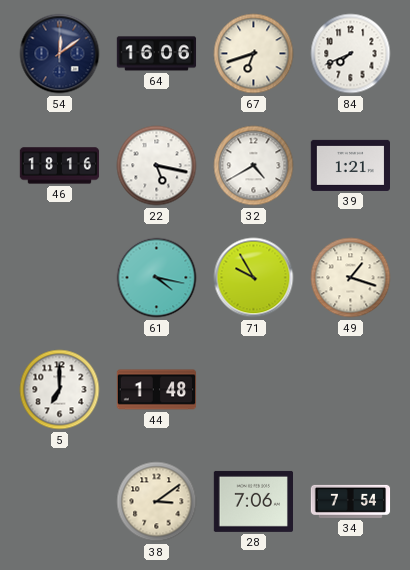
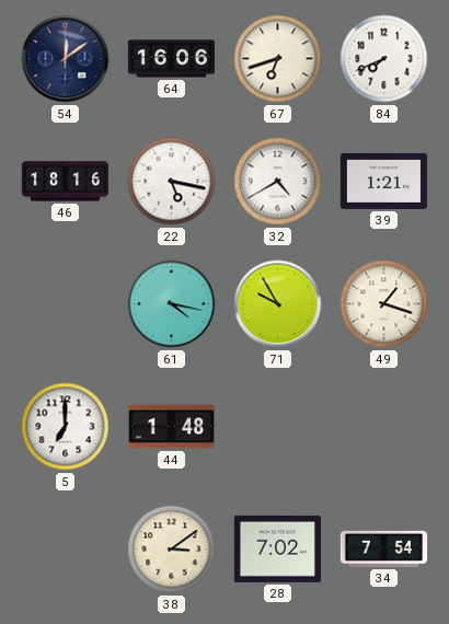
28: 7:06 -> 7:02
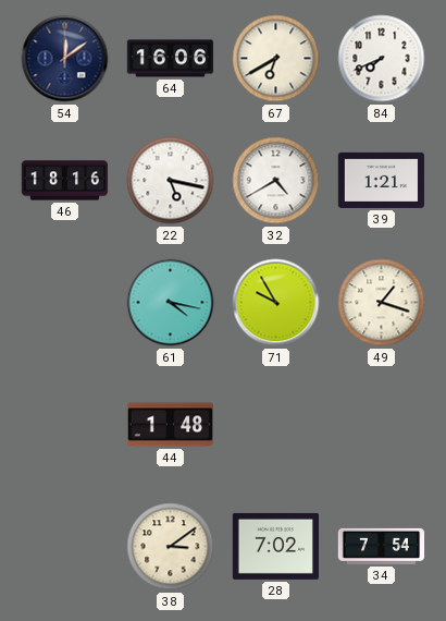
67: 6:42 -> 6:40
5: 7:00 -> none
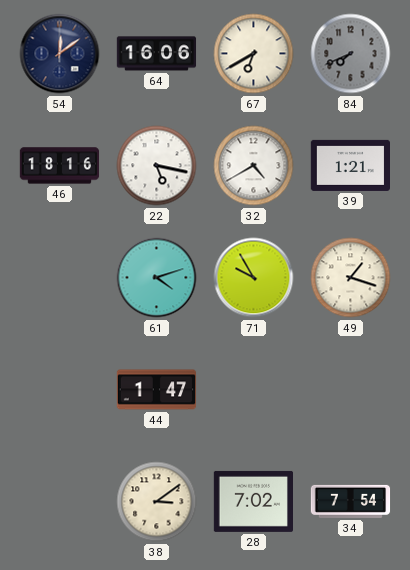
84 dial: white -> grey
61: 4:17 -> 4:12
44: 1:48 -> 1:47
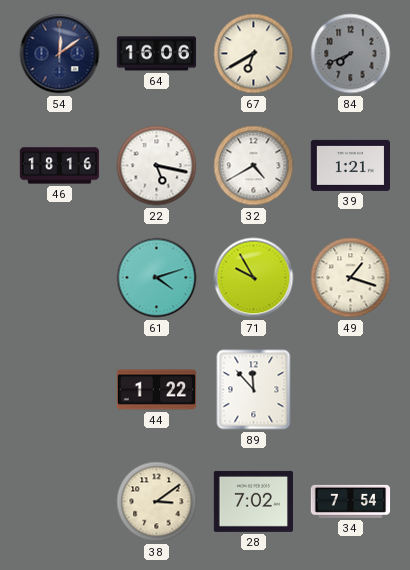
44: 1:47 -> 1:22
89: none -> 11:53
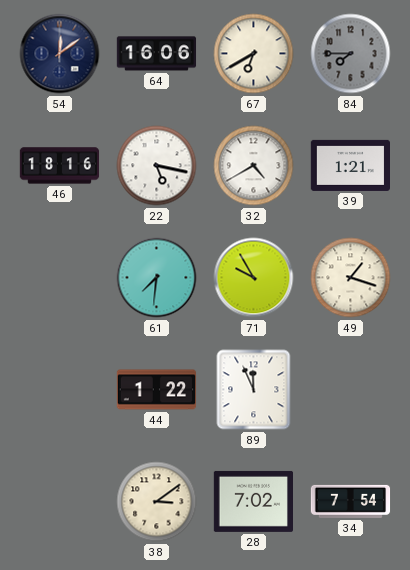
84: 7:41 -> 7:45
61: 4:12 -> 7:31
89: 11:53 -> 11:56
